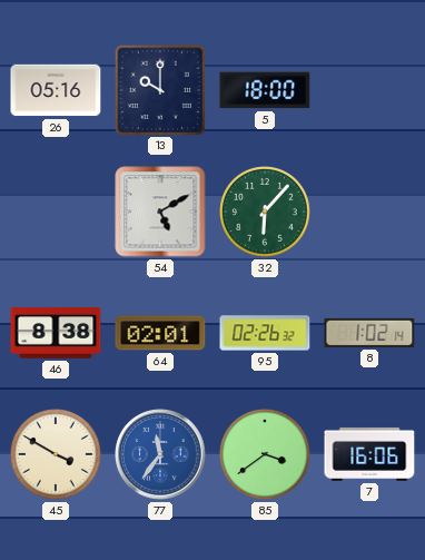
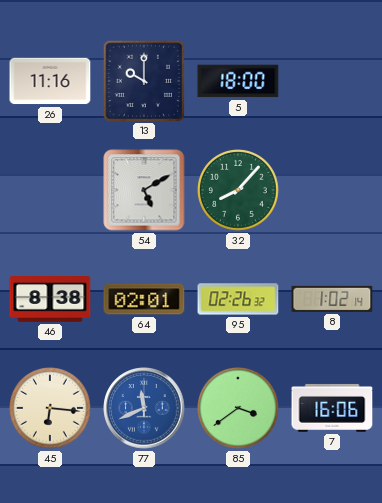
26: 05:16 -> 11:16
32: 6:07 -> 8:07
45: 3:50 -> 6:16
77: 11:36 -> 11:41
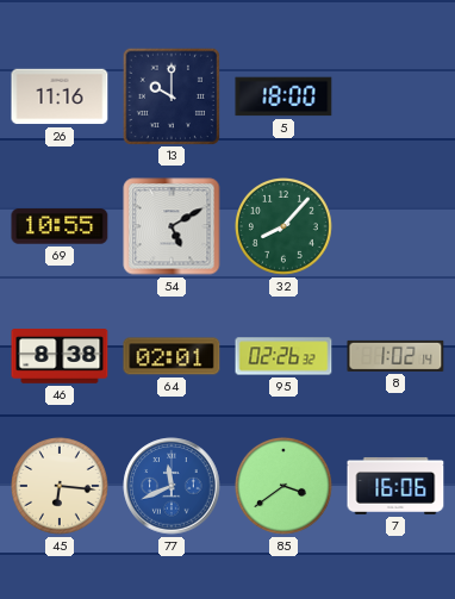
69: none -> 10:55
